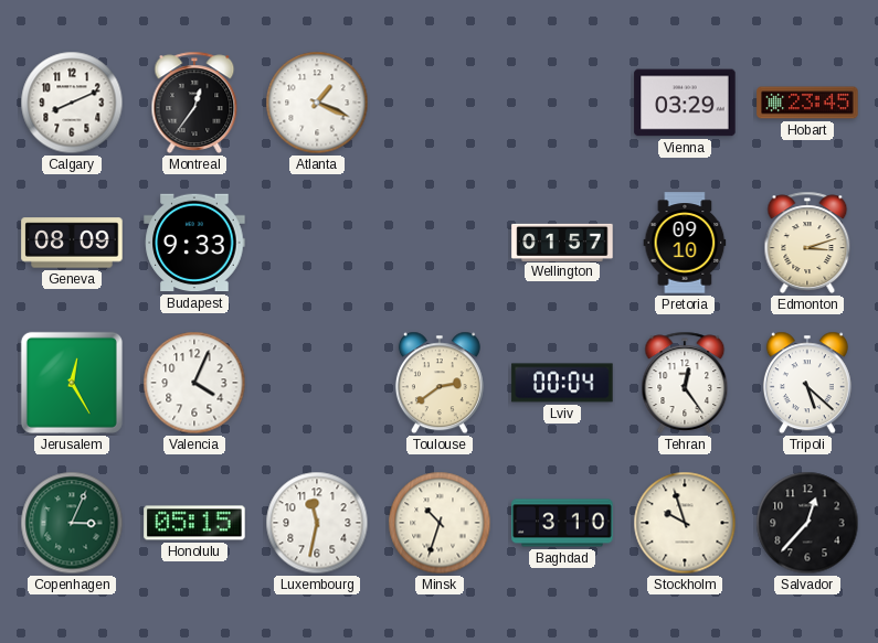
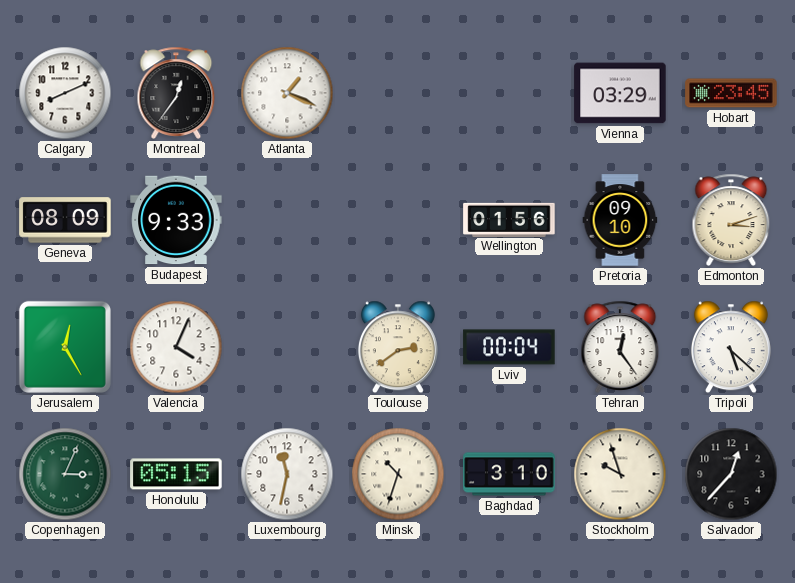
Wellington: 01:57 -> 01:56
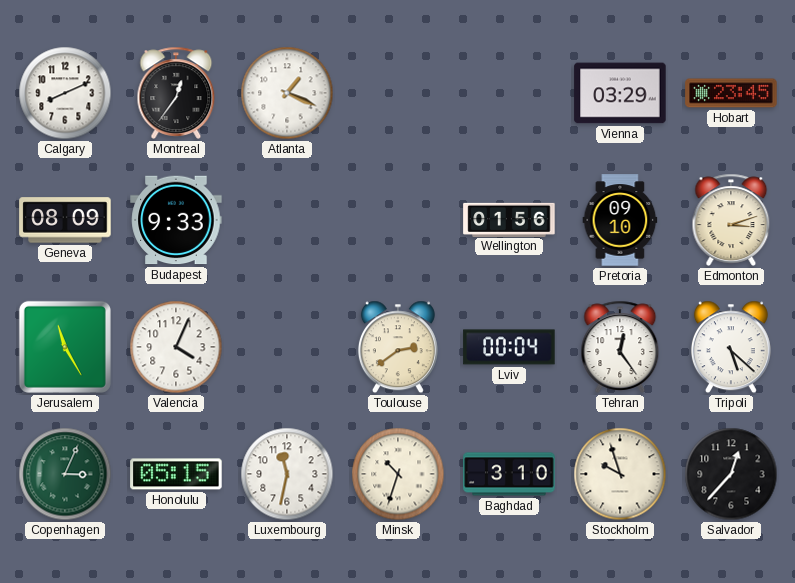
Jerusalem: 12:25 -> 11:25
